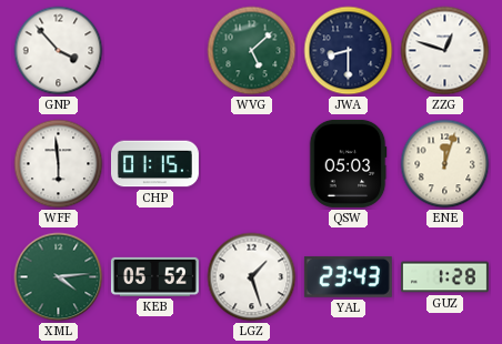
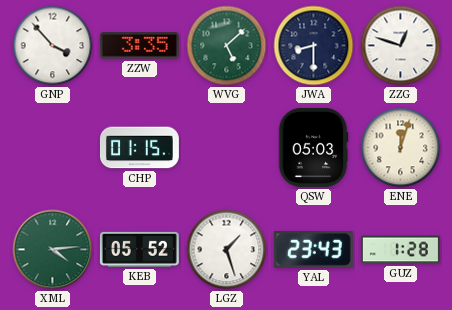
ZZW: none -> 3:35
WFF: 5:59 -> none
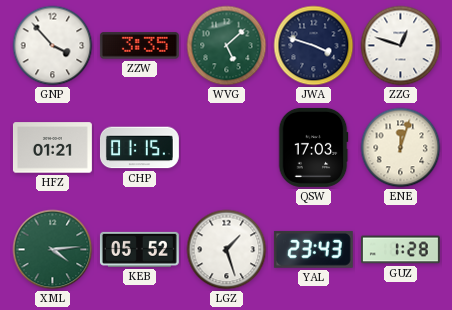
JWA: 8:30 -> 3:48
HFZ: none -> 01:21
QSW: 05:03 -> 17:03
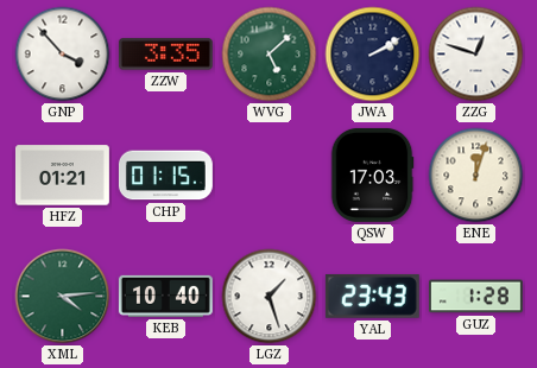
JWA: 3:48 -> 2:10
KEB: 05:52 -> 10:40
